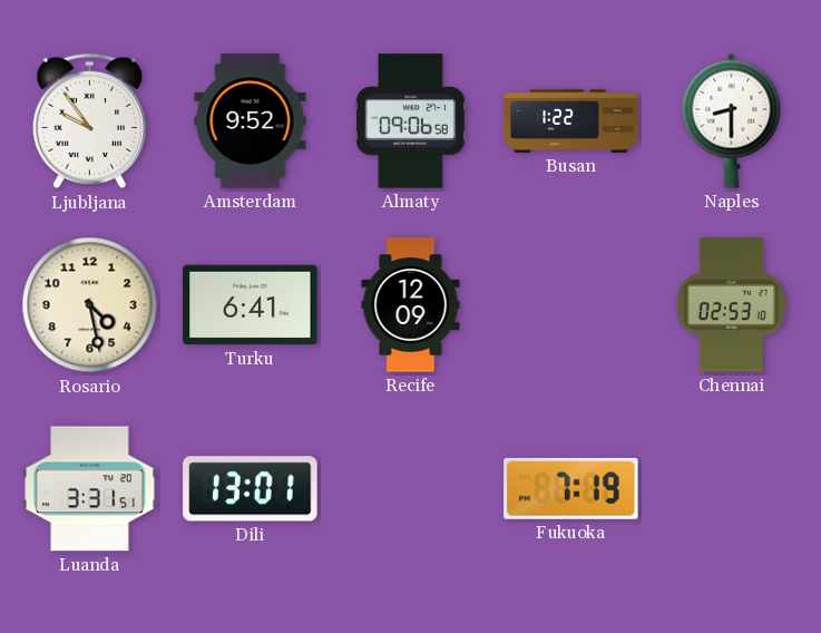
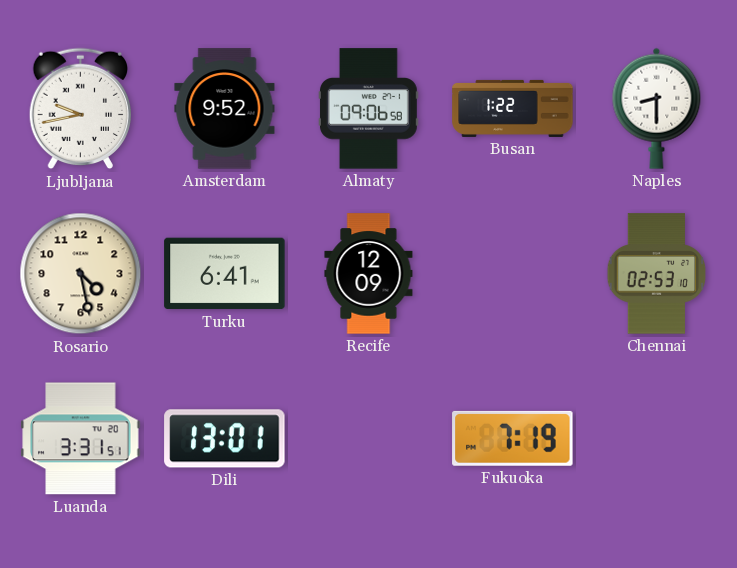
Ljubljana: 9:54 -> 9:43
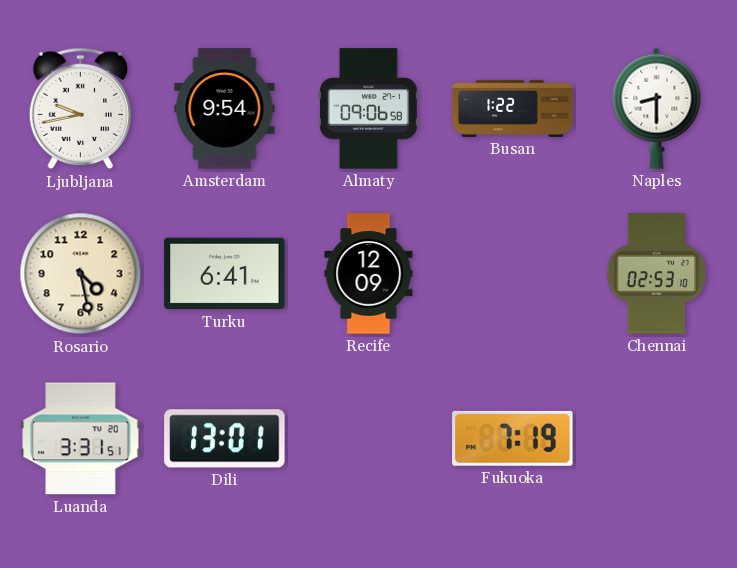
Amsterdam: 9:52 -> 9:54
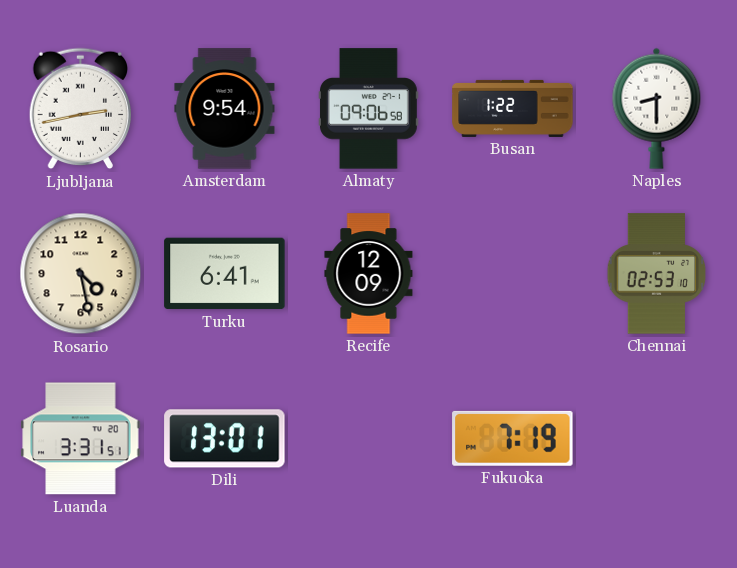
Ljubljana: 9:43 -> 2:43
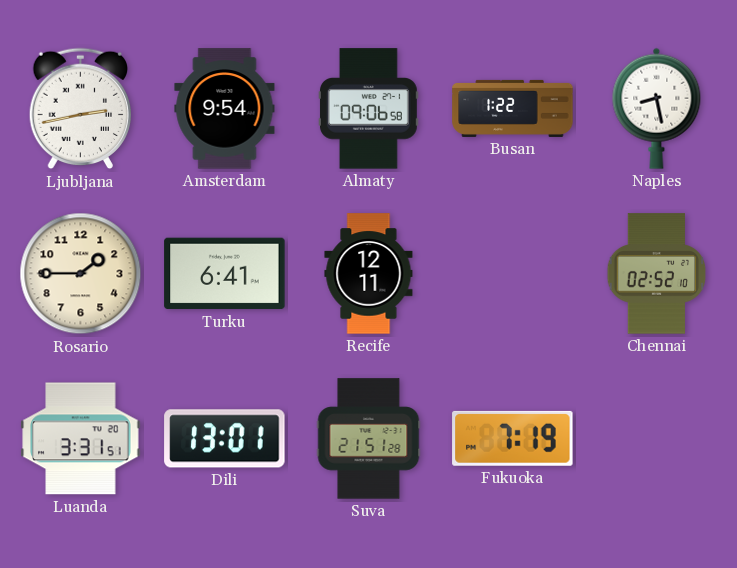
Naples: 8:30 -> 8:28
Rosario: 4:28 -> 1:45
Recife: 12:09 -> 12:11
Chennai: 02:53 -> 02:52
Suva: none -> 21:51
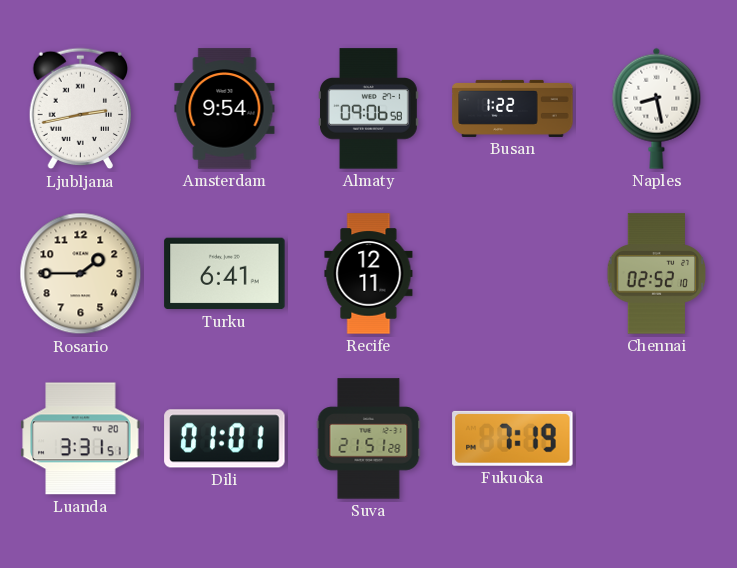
Dili: 13:01 -> 01:01
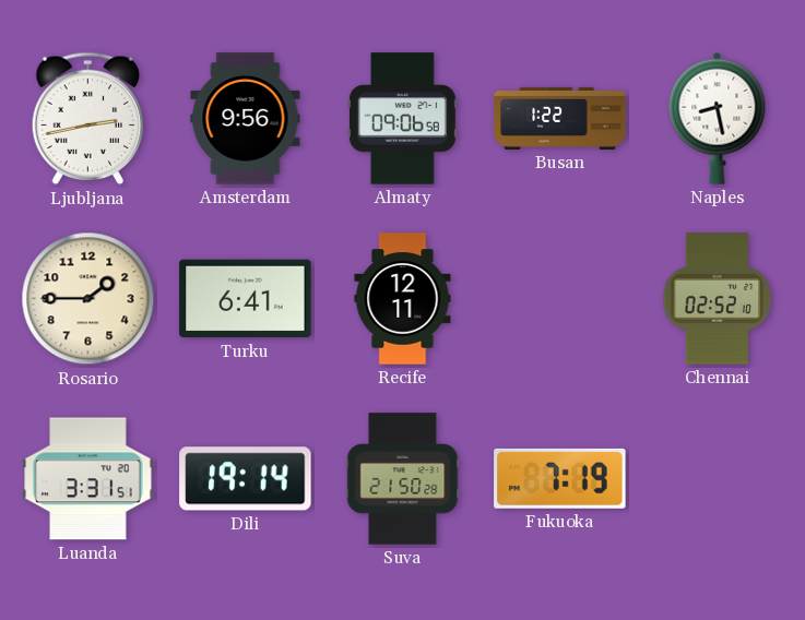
Amsterdam: 9:54 -> 9:56
Dili: 01:01 -> 19:14
Suva: 21:51 -> 21:50
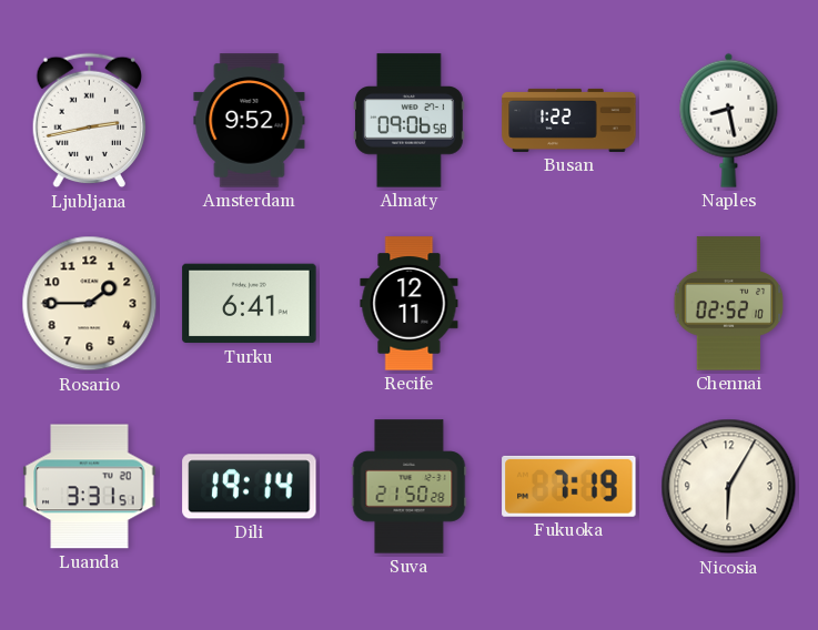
Amsterdam: 9:56 -> 9:52
Nicosia: none -> 6:05
